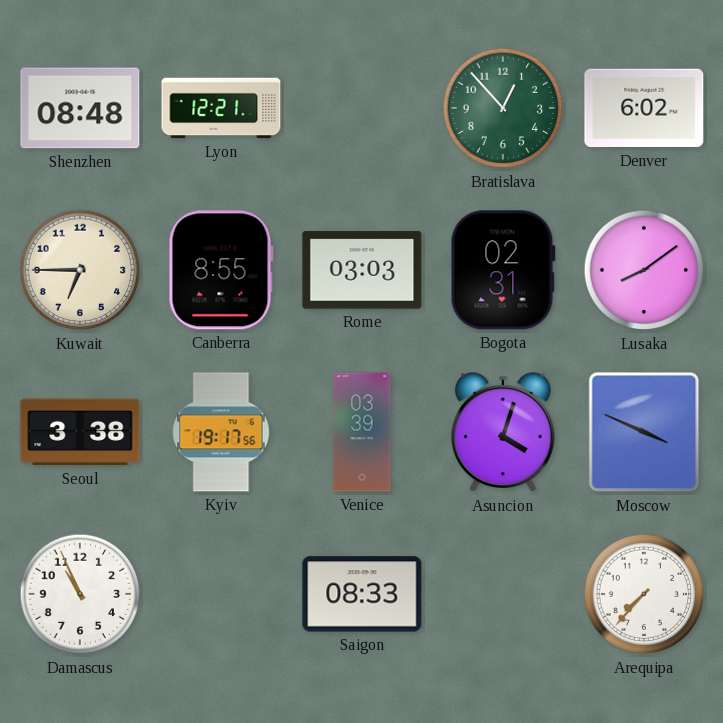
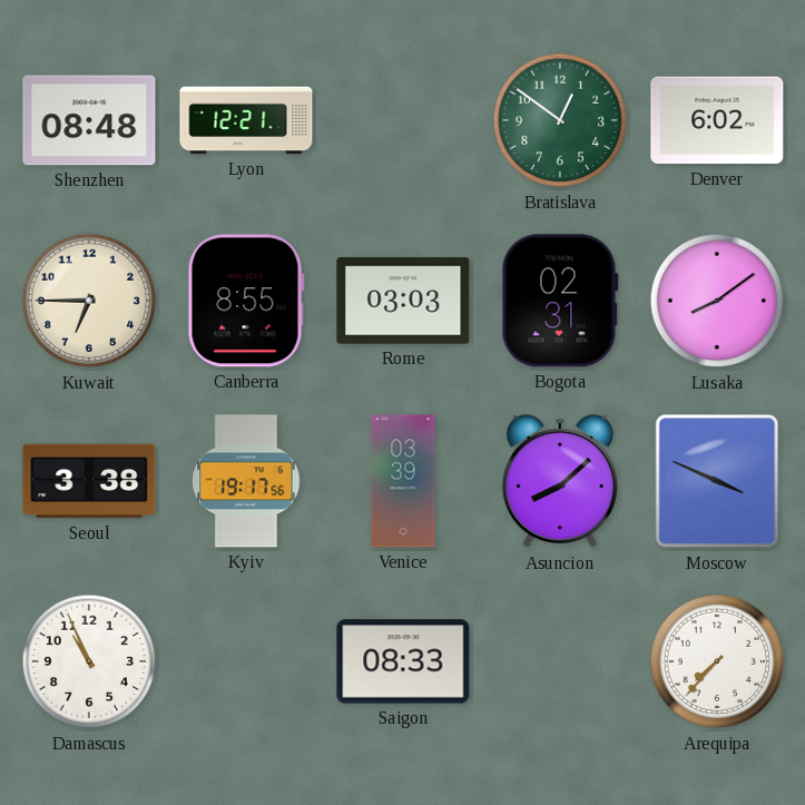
Bratislava: 12:53 -> 12:51
Asuncion: 4:03 -> 8:08
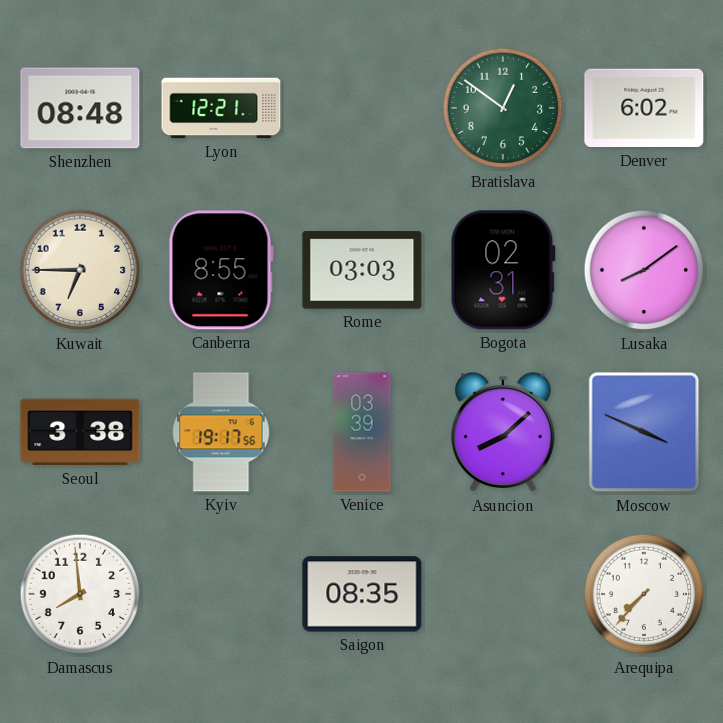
Damascus: 10:56 -> 7:59
Saigon: 08:33 -> 08:35
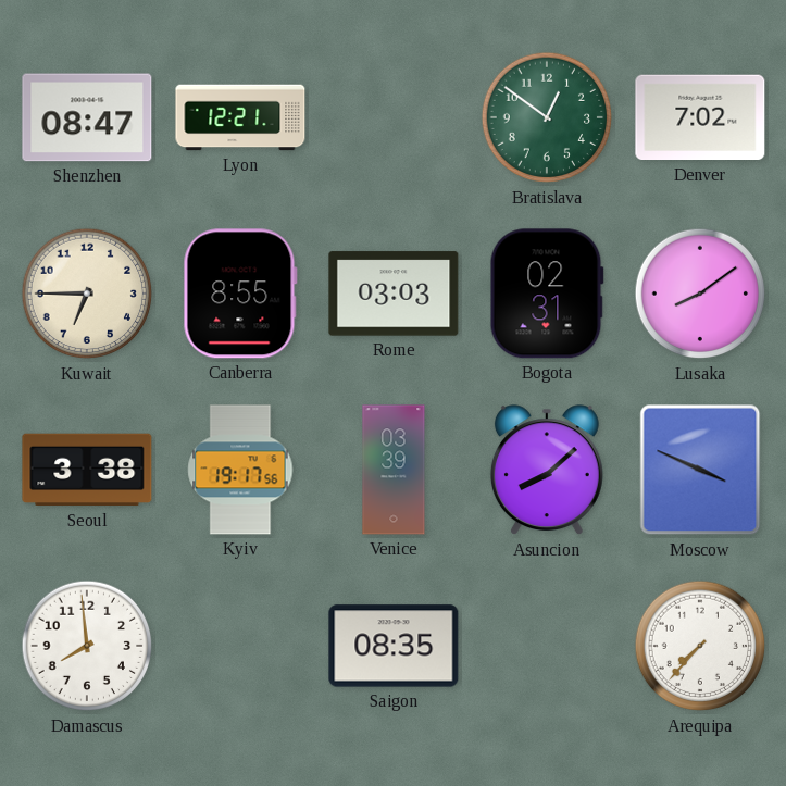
Shenzhen: 08:48 -> 08:47
Denver: 6:02 -> 7:02
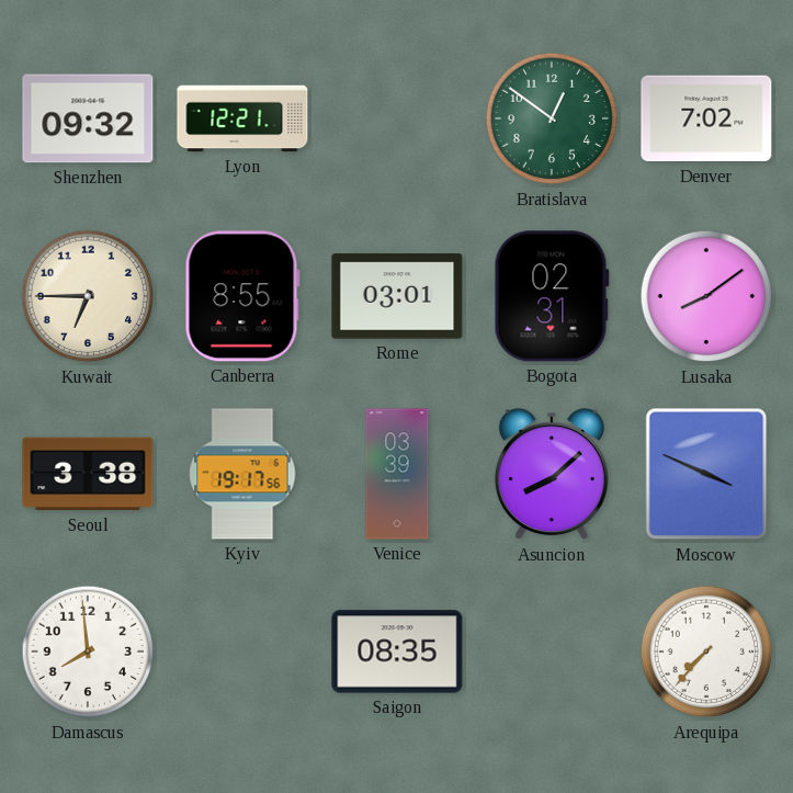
Shenzhen: 08:47 -> 09:32
Rome: 03:03 -> 03:01
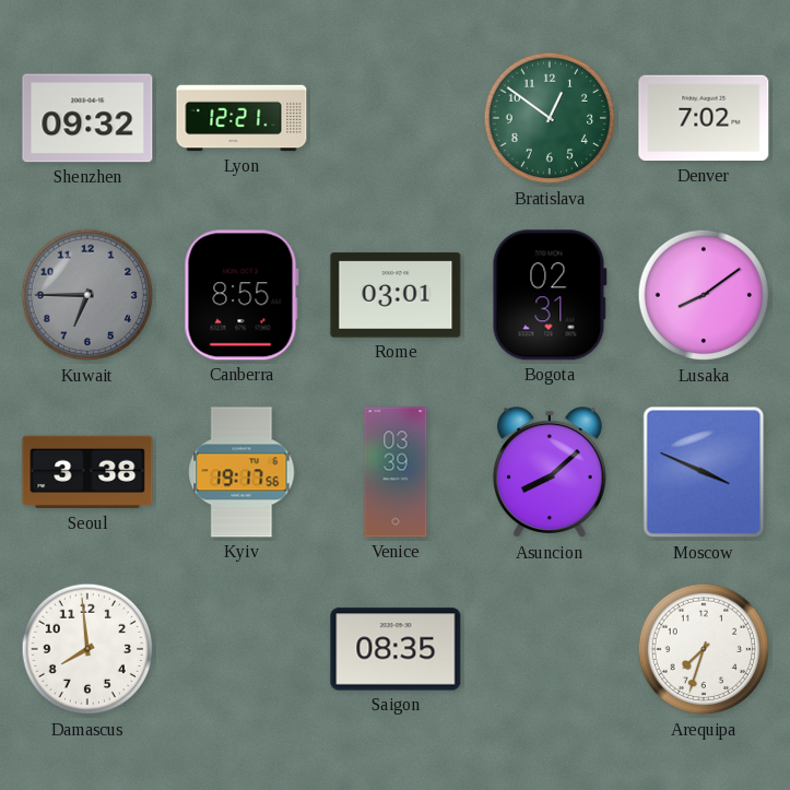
Kuwait dial: cream -> grey
Arequipa: 7:37 -> 7:33
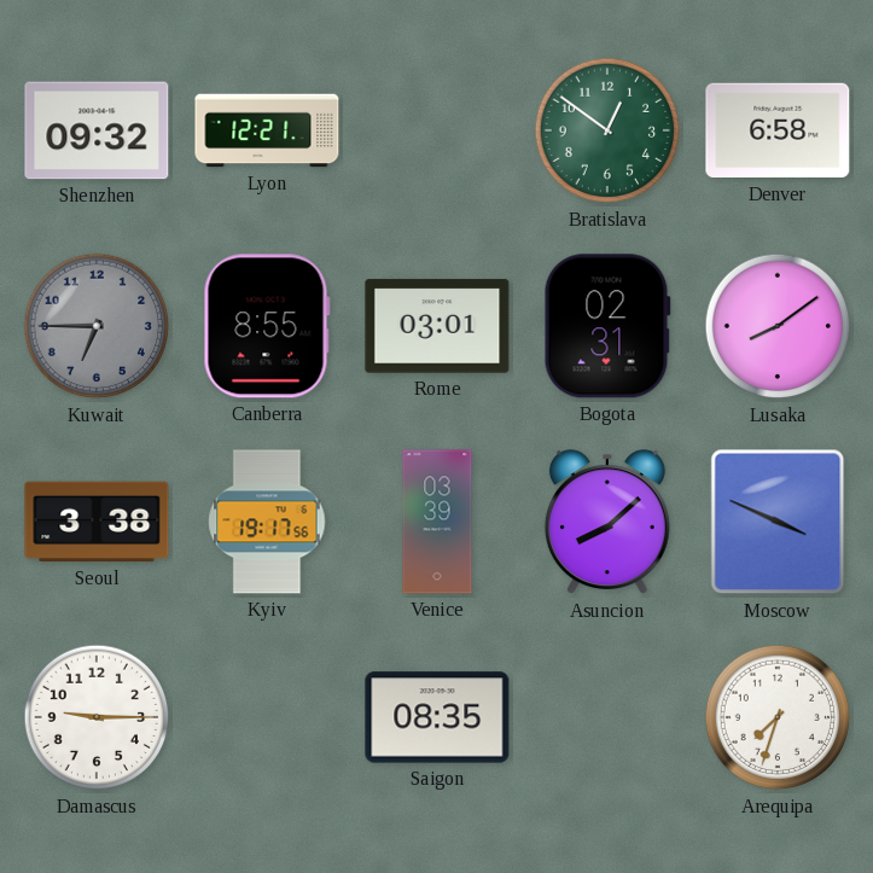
Denver: 7:02 -> 6:58
Damascus: 7:59 -> 9:15
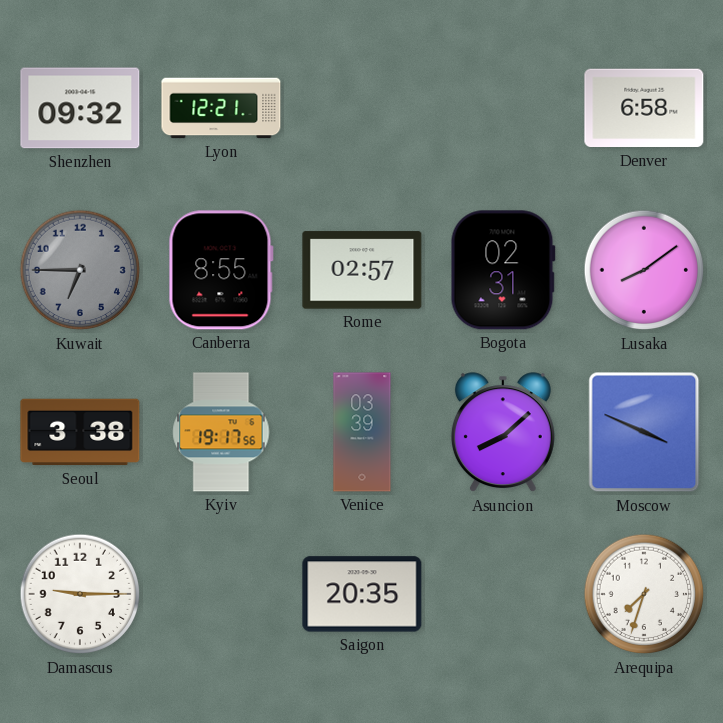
Bratislava: 12:51 -> none
Rome: 03:01 -> 02:57
Saigon: 08:35 -> 20:35
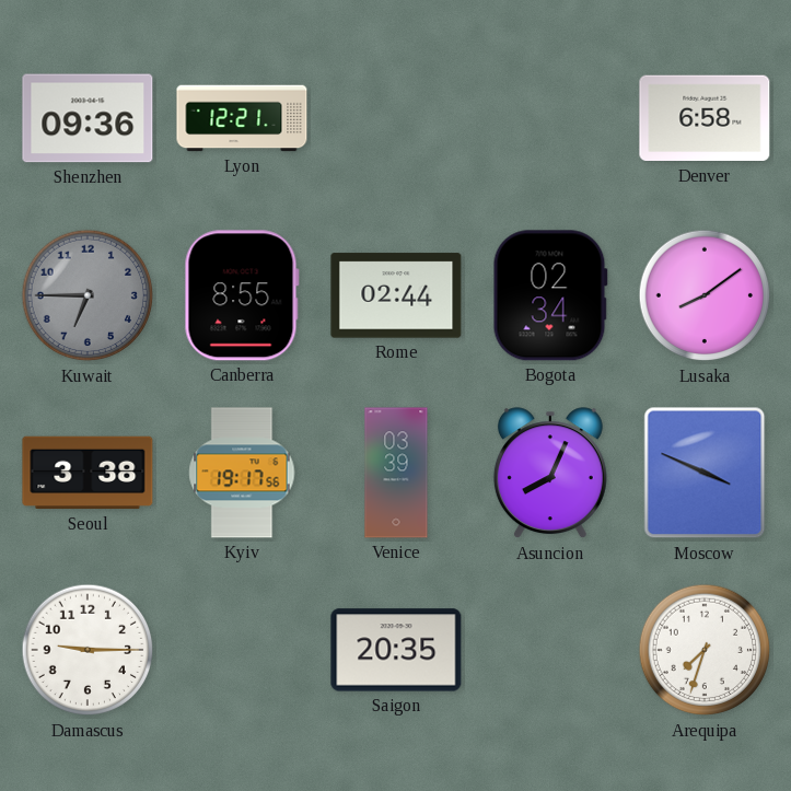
Shenzhen: 09:32 -> 09:36
Rome: 02:57 -> 02:44
Bogota: 02:31 -> 02:34
Asuncion: 8:08 -> 8:04
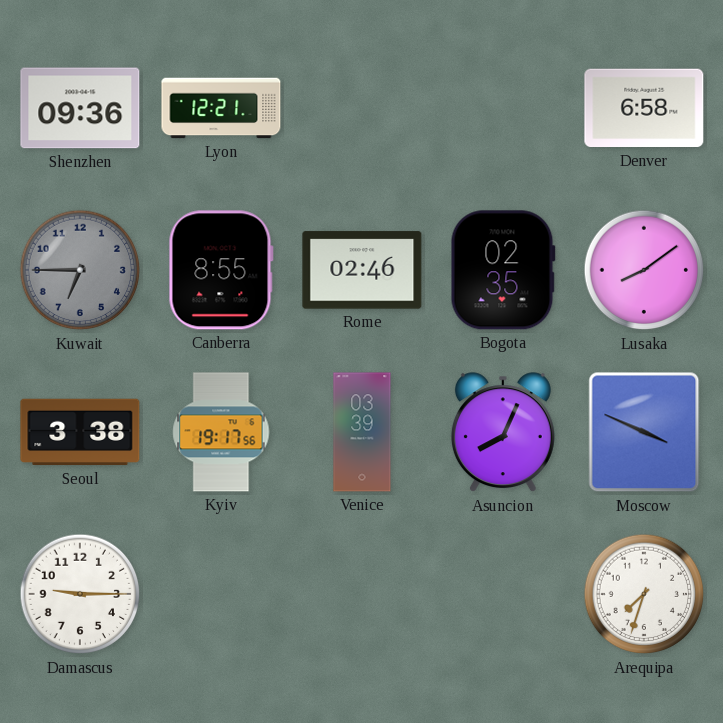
Rome: 02:44 -> 02:46
Bogota: 02:34 -> 02:35
Saigon: 20:35 -> none
